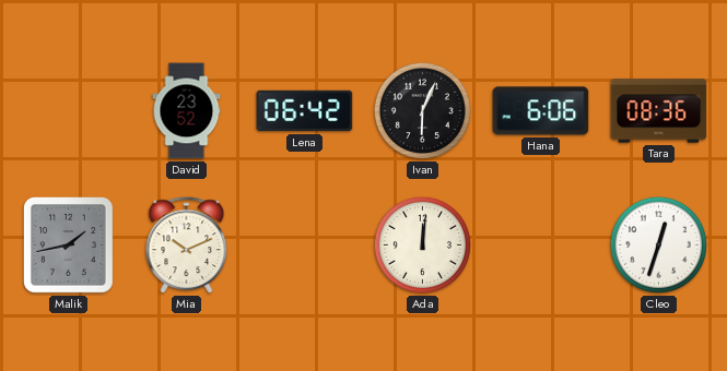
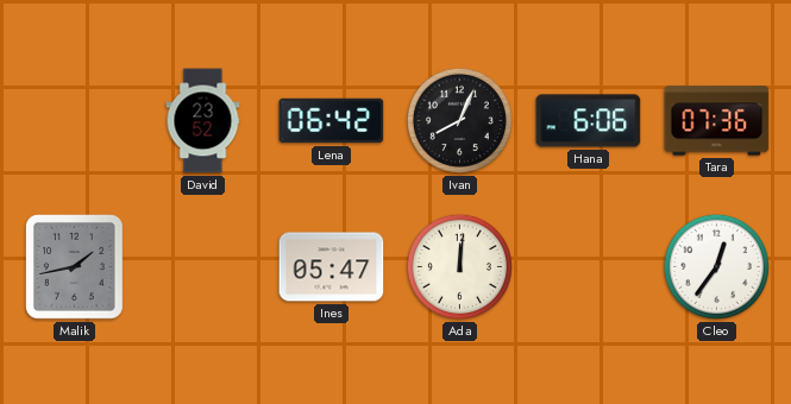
Ivan: 6:04 -> 8:04
Tara: 08:36 -> 07:36
Mia: 10:11 -> none
Ines: none -> 05:47
Cleo: 12:33 -> 12:36
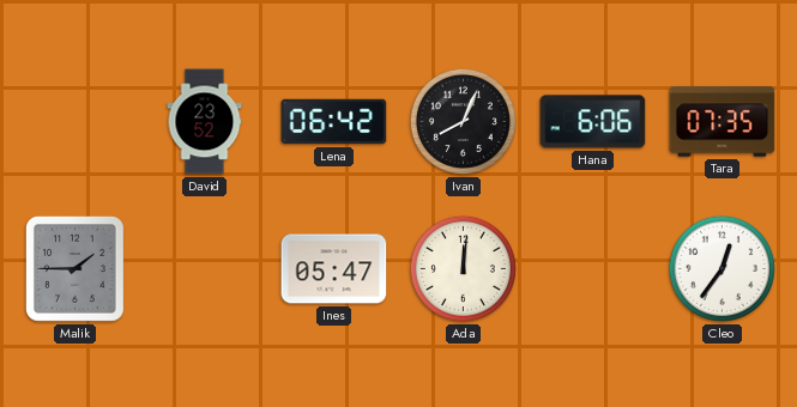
Tara: 07:36 -> 07:35
Malik: 1:43 -> 1:45
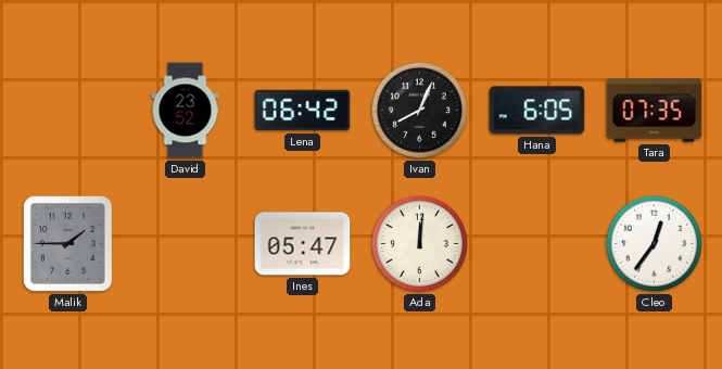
Hana: 6:06 -> 6:05
